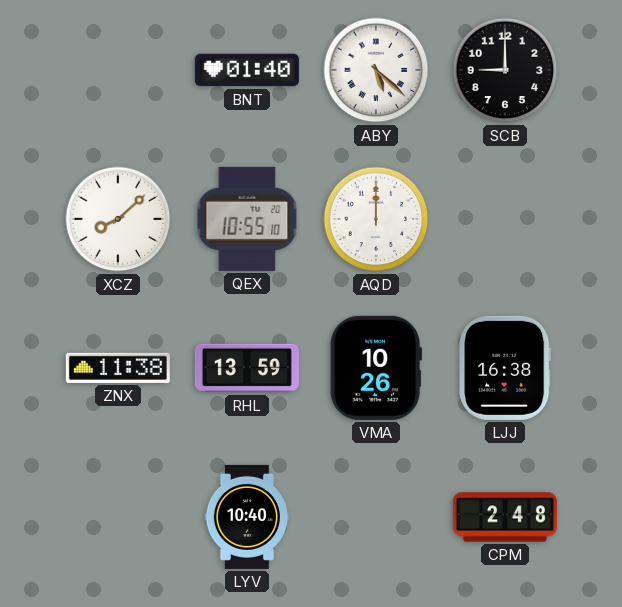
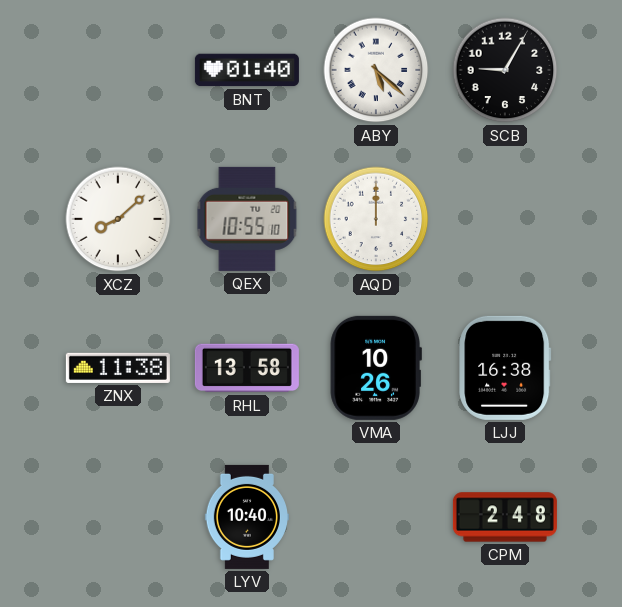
SCB: 9:00 -> 9:05
RHL: 13:59 -> 13:58
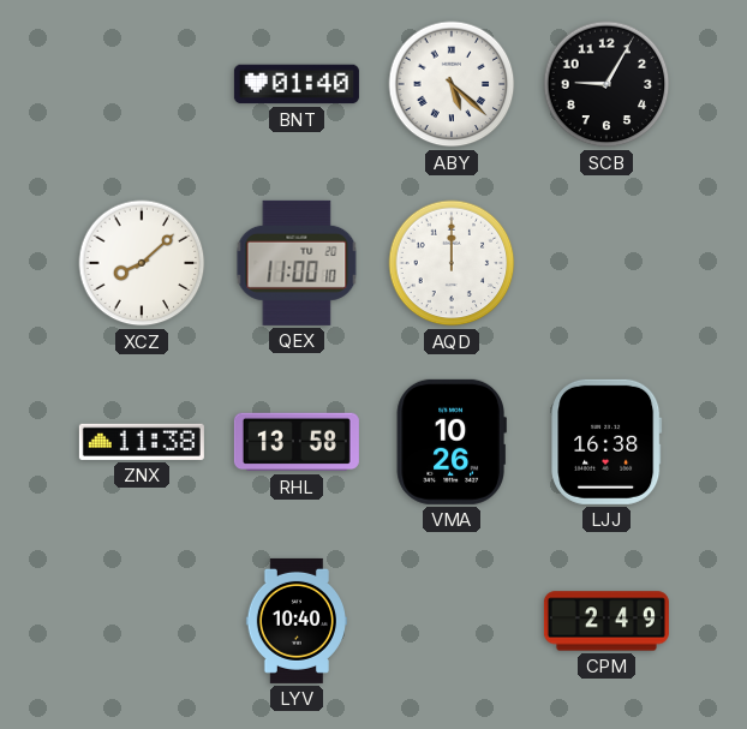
QEX: 10:55 -> 11:00
CPM: 2:48 -> 2:49
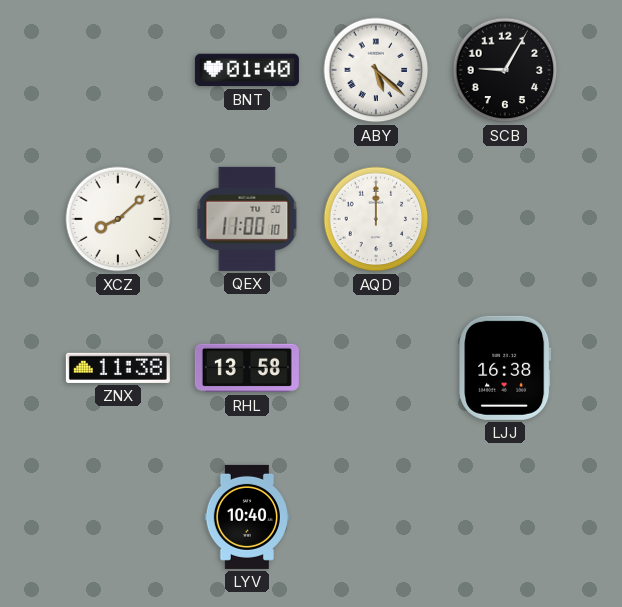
VMA: 10:26 -> none
CPM: 2:49 -> none
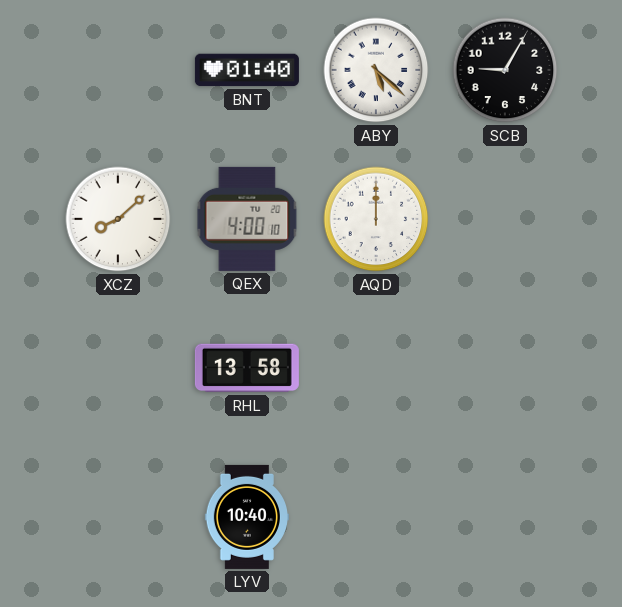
QEX: 11:00 -> 4:00
ZNX: 11:38 -> none
LJJ: 16:38 -> none
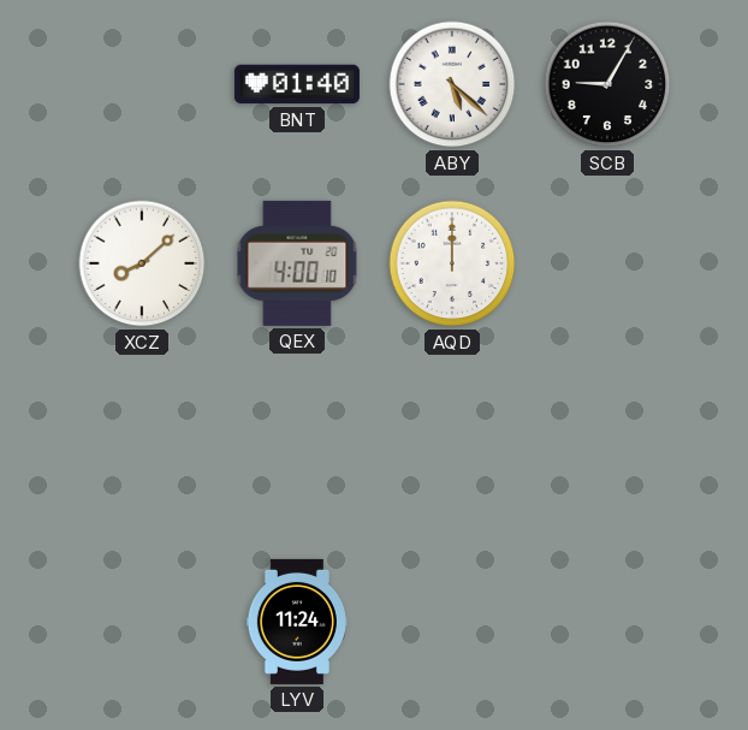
RHL: 13:58 -> none
LYV: 10:40 -> 11:24
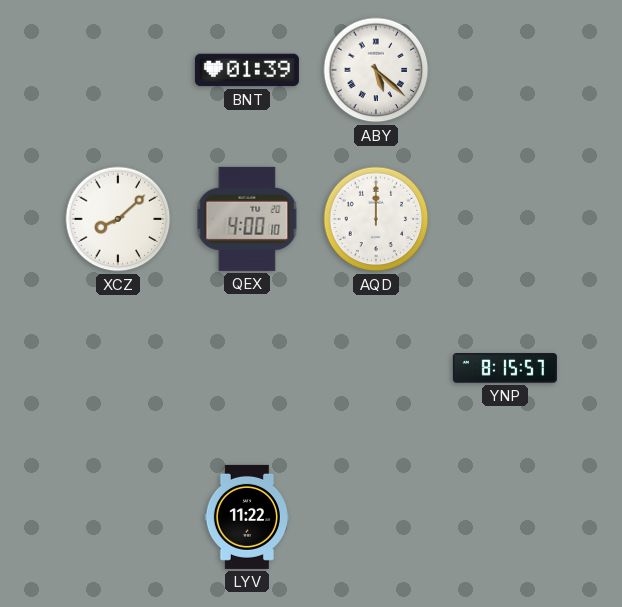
BNT: 01:40 -> 01:39
SCB: 9:05 -> none
YNP: none -> 8:15
LYV: 11:24 -> 11:22
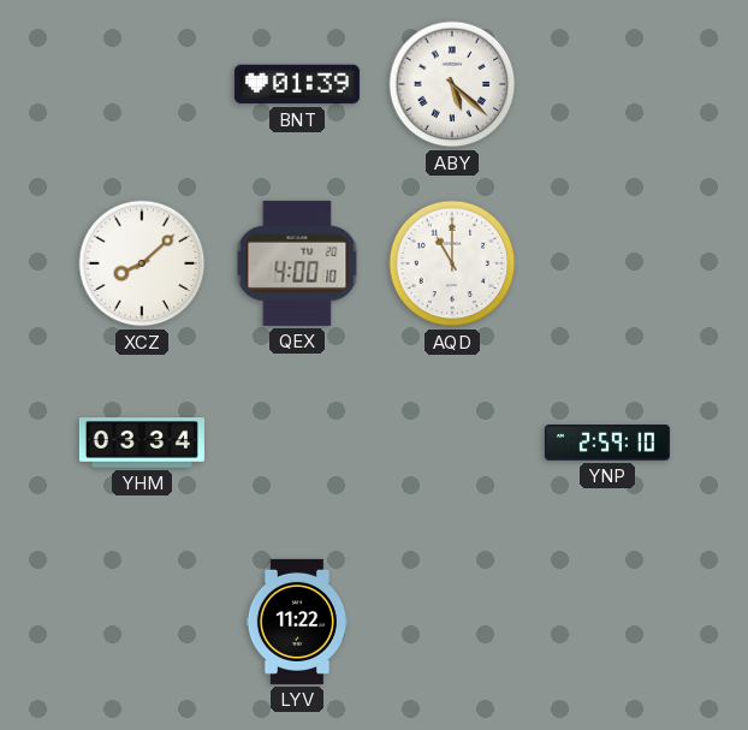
AQD: 12:00 -> 11:00
YHM: none -> 03:34
YNP: 8:15 -> 2:59
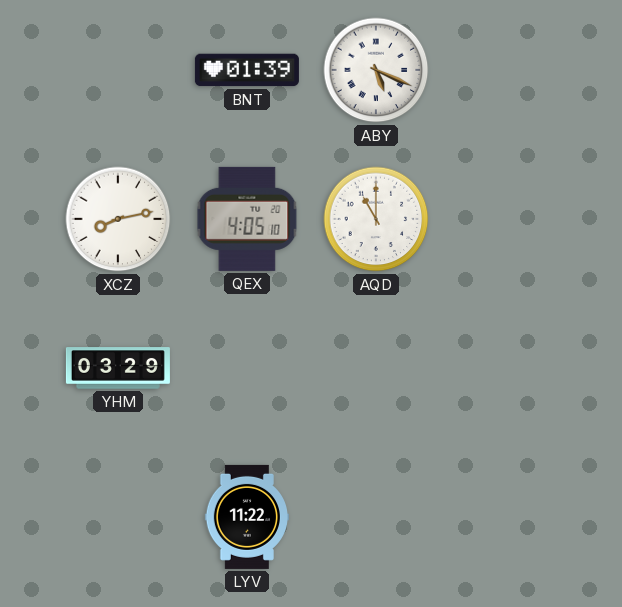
ABY: 5:22 -> 5:19
XCZ: 8:08 -> 8:13
QEX: 4:00 -> 4:05
YHM: 03:34 -> 03:29
YNP: 2:59 -> none
